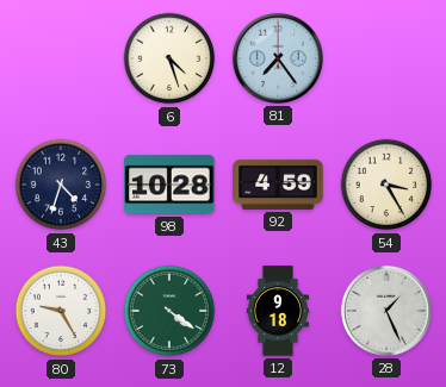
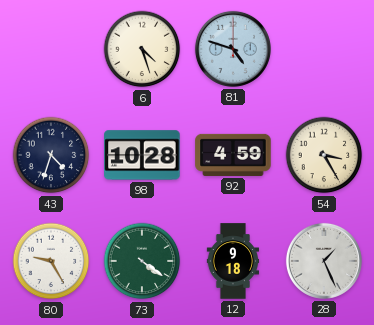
81: 7:24 -> 4:48
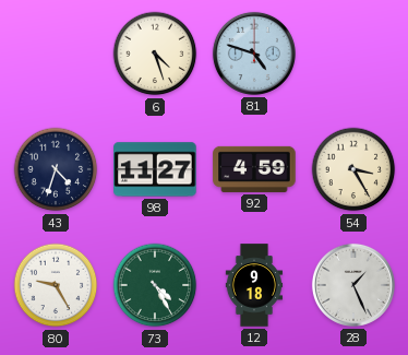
98: 10:28 -> 11:27
73: 4:21 -> 4:25
